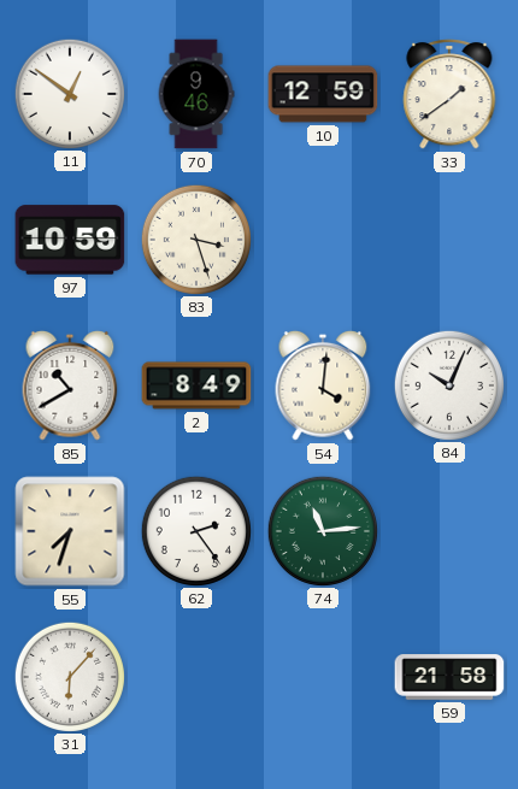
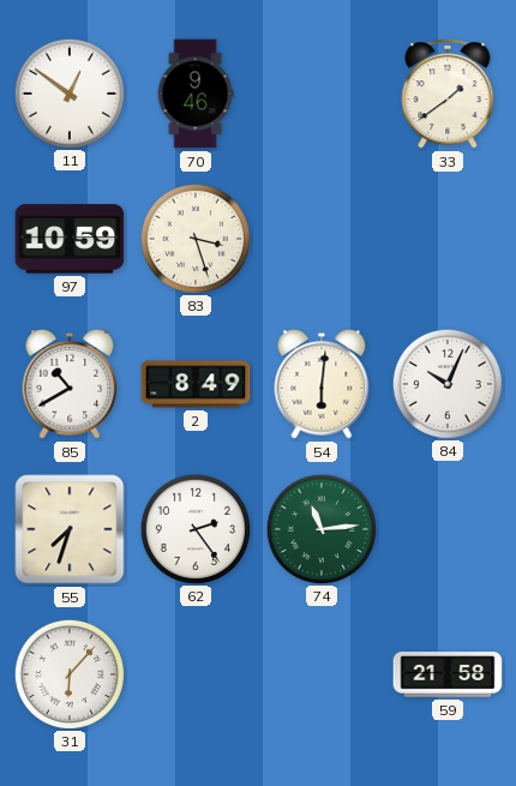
10: 12:59 -> none
54: 4:01 -> 6:01
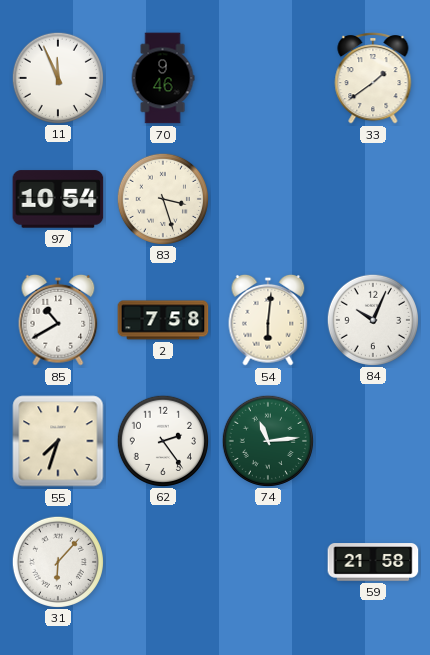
11: 12:51 -> 11:56
97: 10:59 -> 10:54
2: 8:49 -> 7:58
